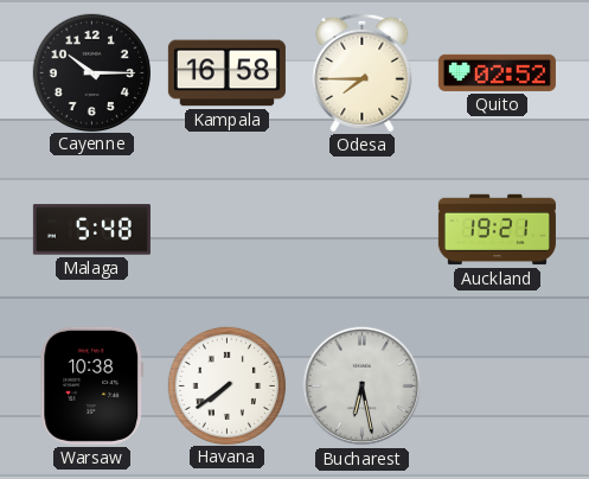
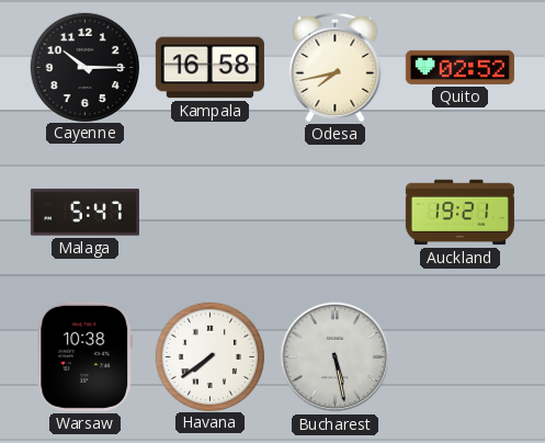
Odesa: 7:45 -> 7:43
Malaga: 5:48 -> 5:47
Bucharest: 6:28 -> 5:28
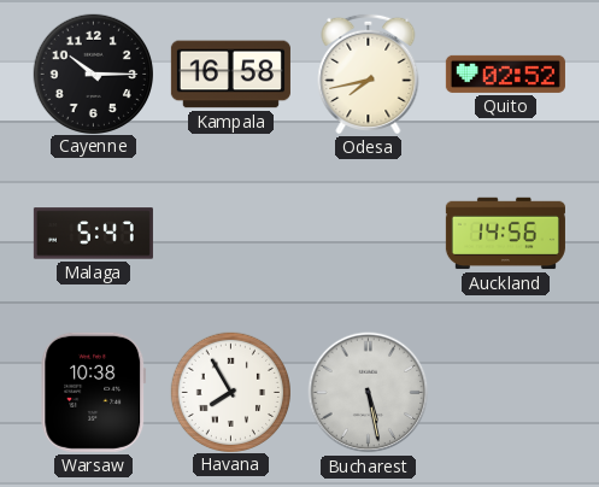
Auckland: 19:21 -> 14:56
Havana: 7:39 -> 7:55
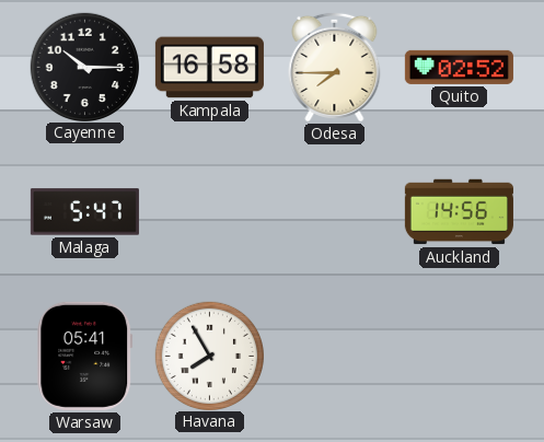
Odesa: 7:43 -> 7:45
Warsaw: 10:38 -> 05:41
Bucharest: 5:28 -> none
